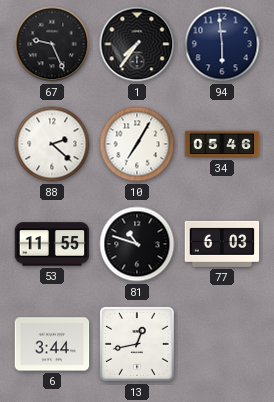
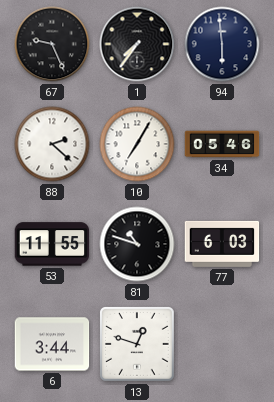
13: 12:43 -> 12:48
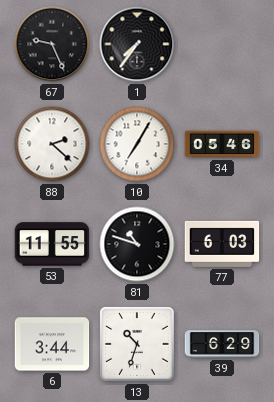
94: 5:59 -> none
13: 12:48 -> 10:33
39: none -> 6:29
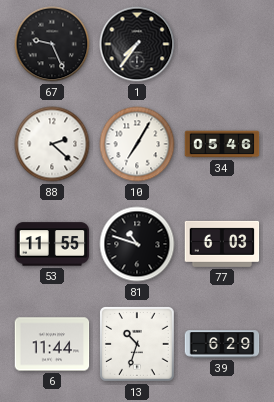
6: 3:44 -> 11:44
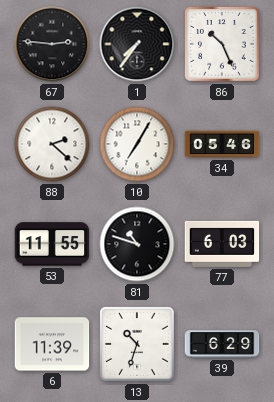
67: 9:26 -> 2:46
86: none -> 10:26
6: 11:44 -> 11:39
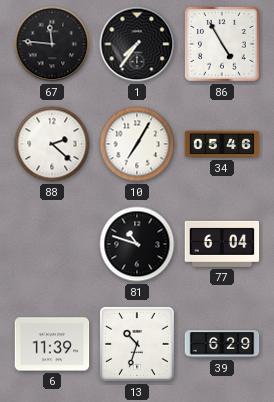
67: 2:46 -> 11:46
86: 10:26 -> 4:55
53: 11:55 -> none
77: 6:03 -> 6:04
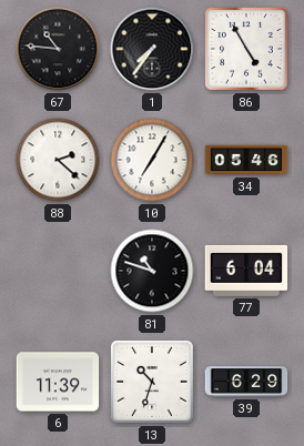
67: 11:46 -> 10:46
